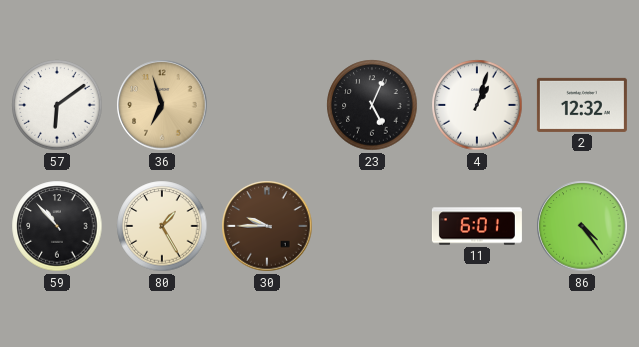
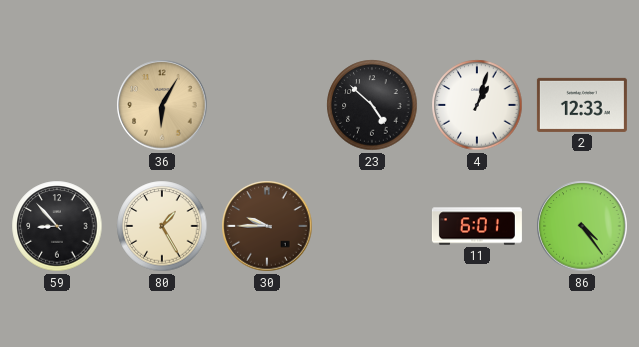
57: 6:09 -> none
36: 6:57 -> 6:05
23: 5:04 -> 4:52
2: 12:32 -> 12:33
59: 10:53 -> 8:53
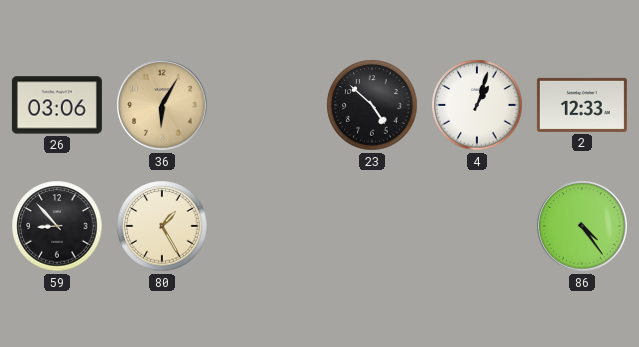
26: none -> 03:06
30: 9:45 -> none
11: 6:01 -> none
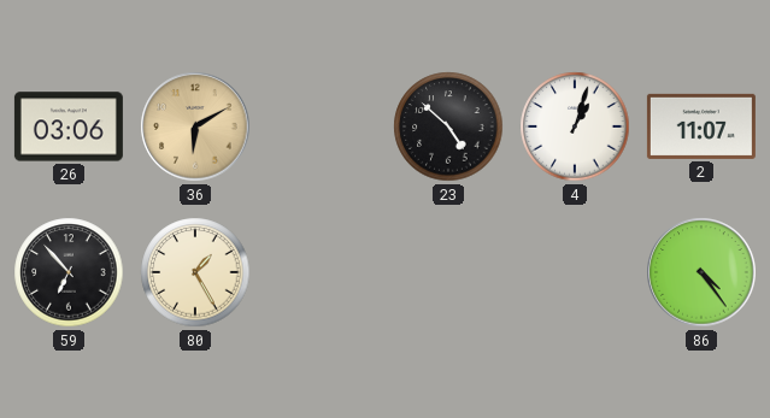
36: 6:05 -> 6:10
2: 12:33 -> 11:07
59: 8:53 -> 6:53
